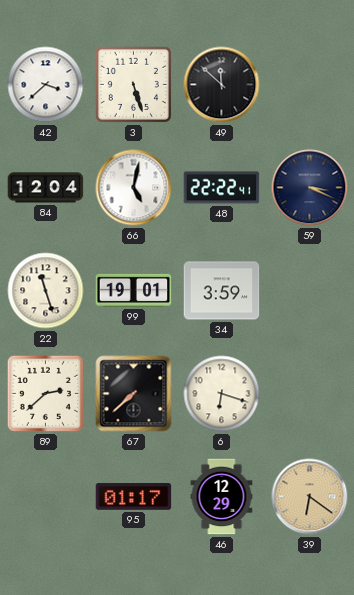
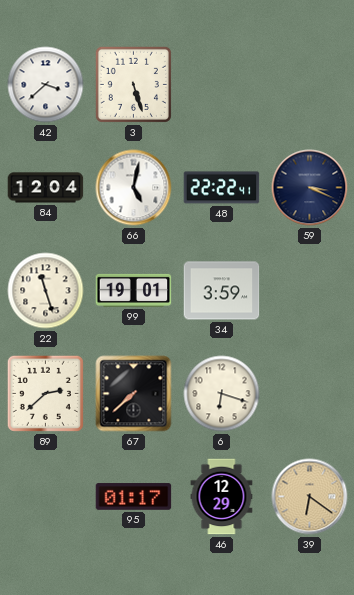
49: 11:52 -> none
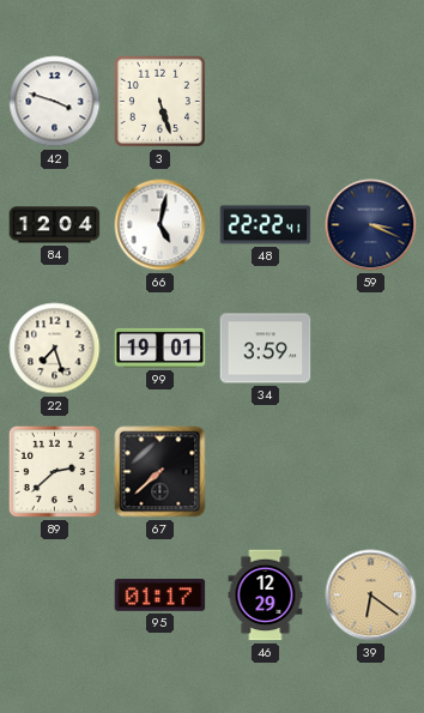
42: 3:38 -> 3:48
22: 11:27 -> 7:27
6: 6:18 -> none
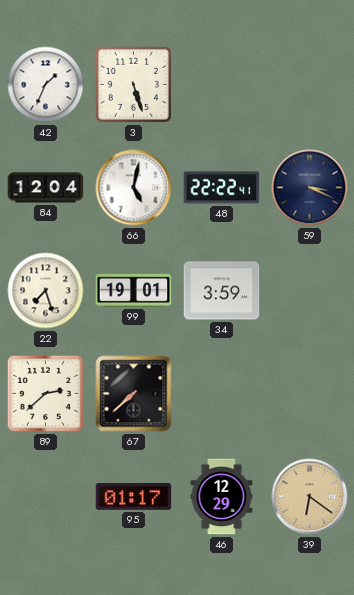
42: 3:48 -> 1:34
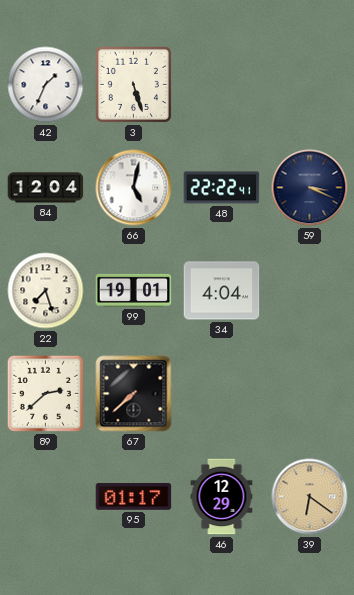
34: 3:59 -> 4:04
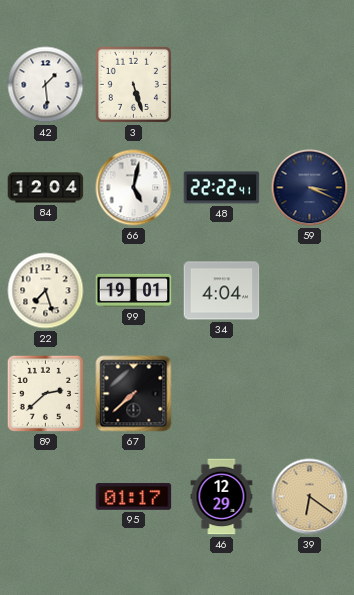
42: 1:34 -> 1:29
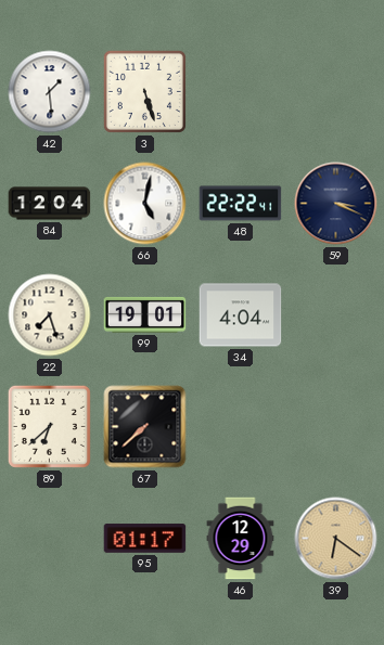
89: 2:38 -> 6:38
